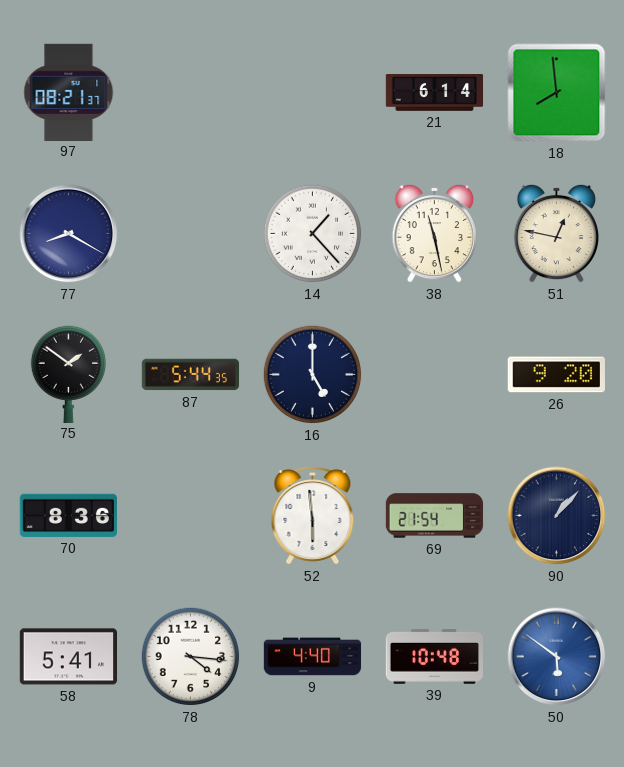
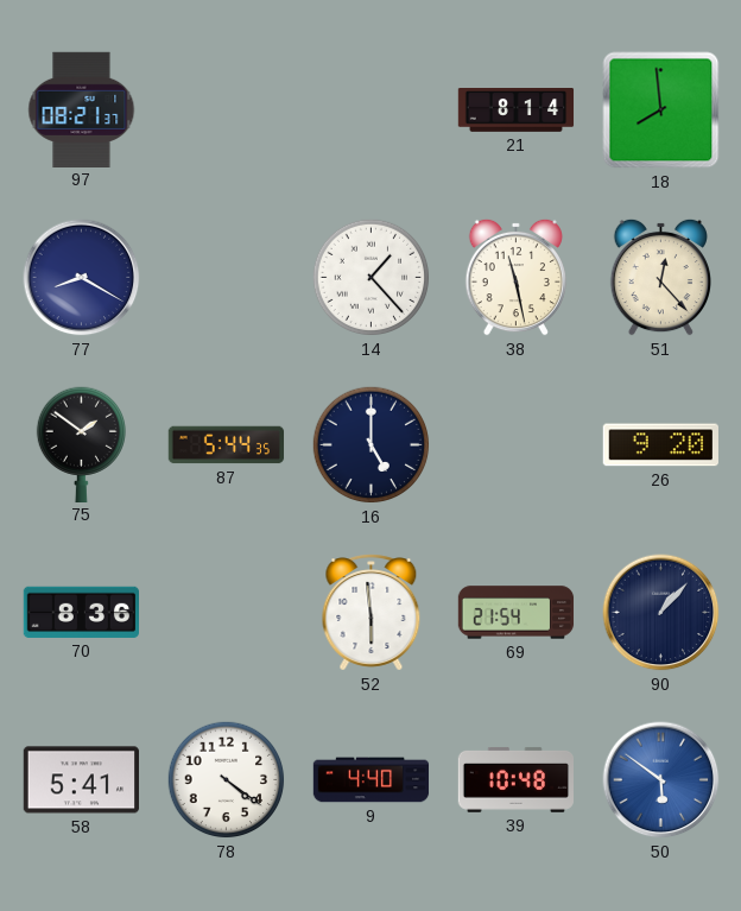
21: 6:14 -> 8:14
51: 12:47 -> 12:23
78: 4:16 -> 4:21
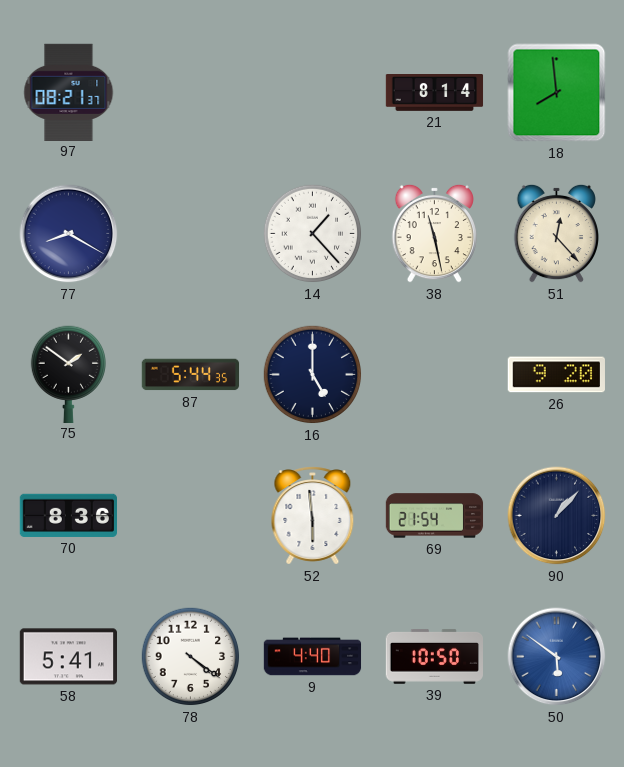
39: 10:48 -> 10:50
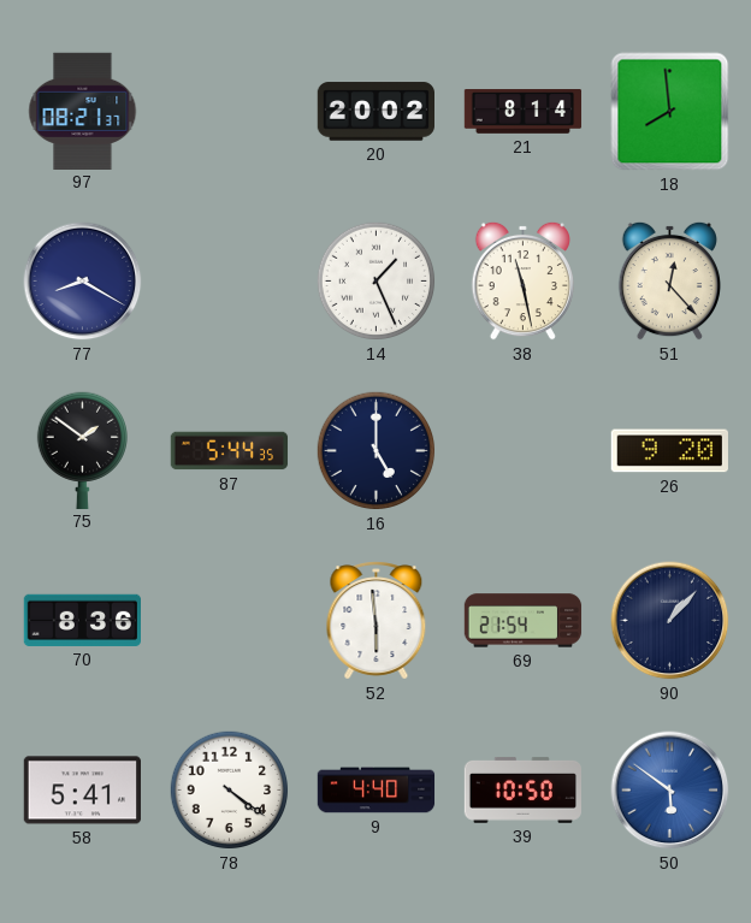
20: none -> 20:02
14: 1:23 -> 1:26
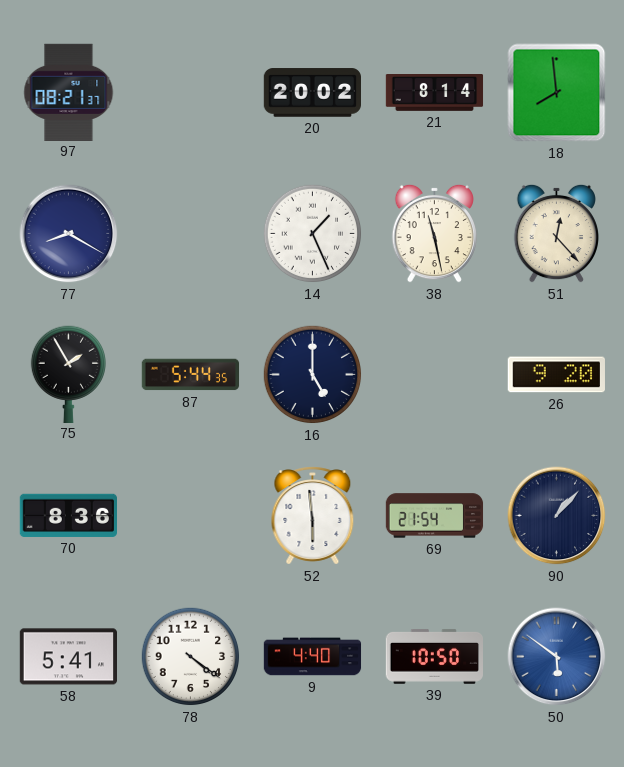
75: 1:51 -> 1:55
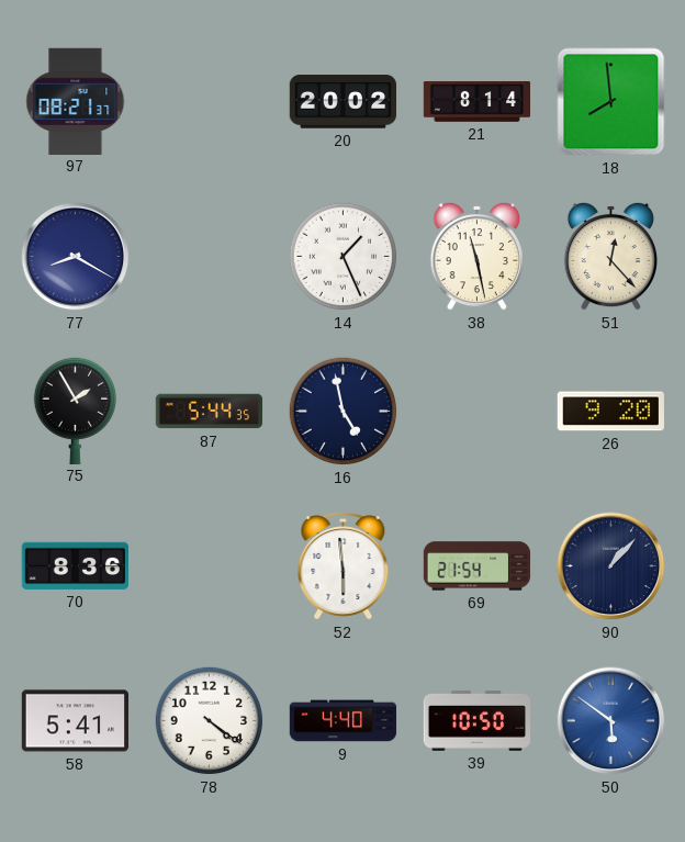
16: 5:00 -> 4:58
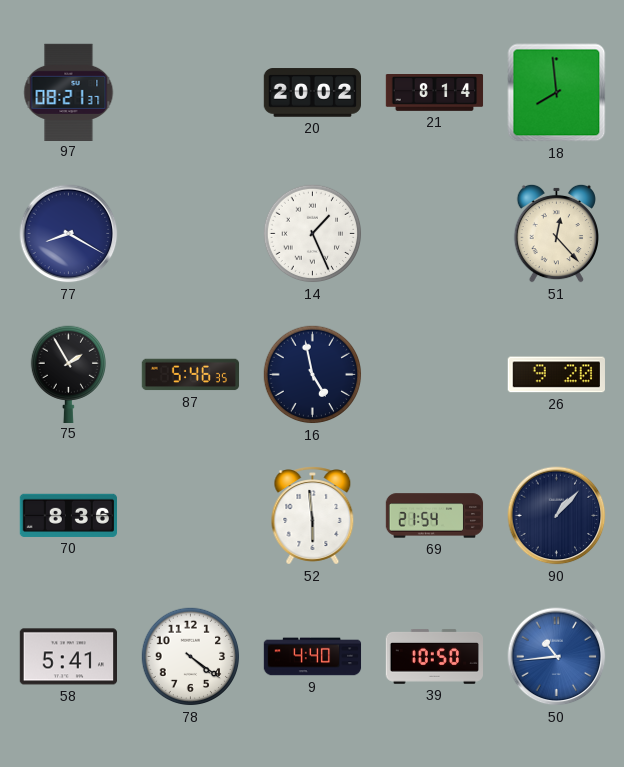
38: 11:28 -> none
87: 5:44 -> 5:46
50: 5:51 -> 10:44
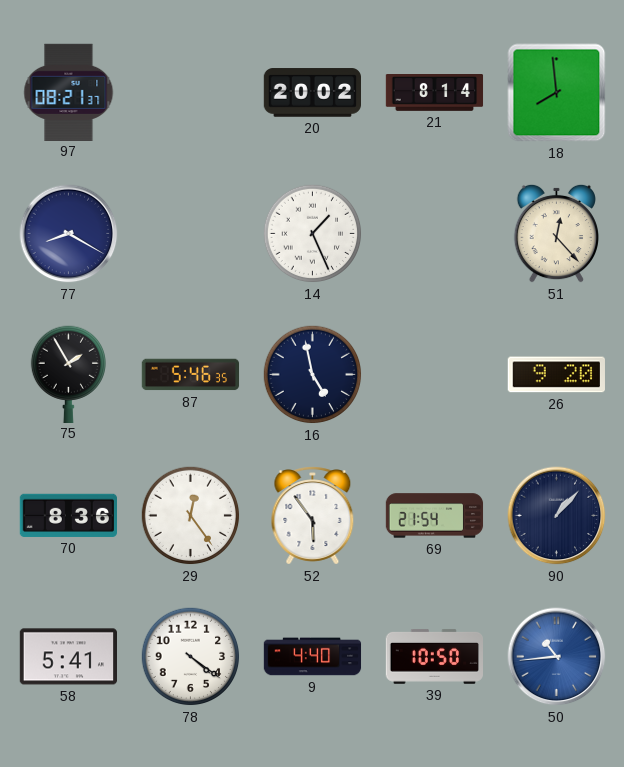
29: none -> 12:24
52: 5:59 -> 5:54
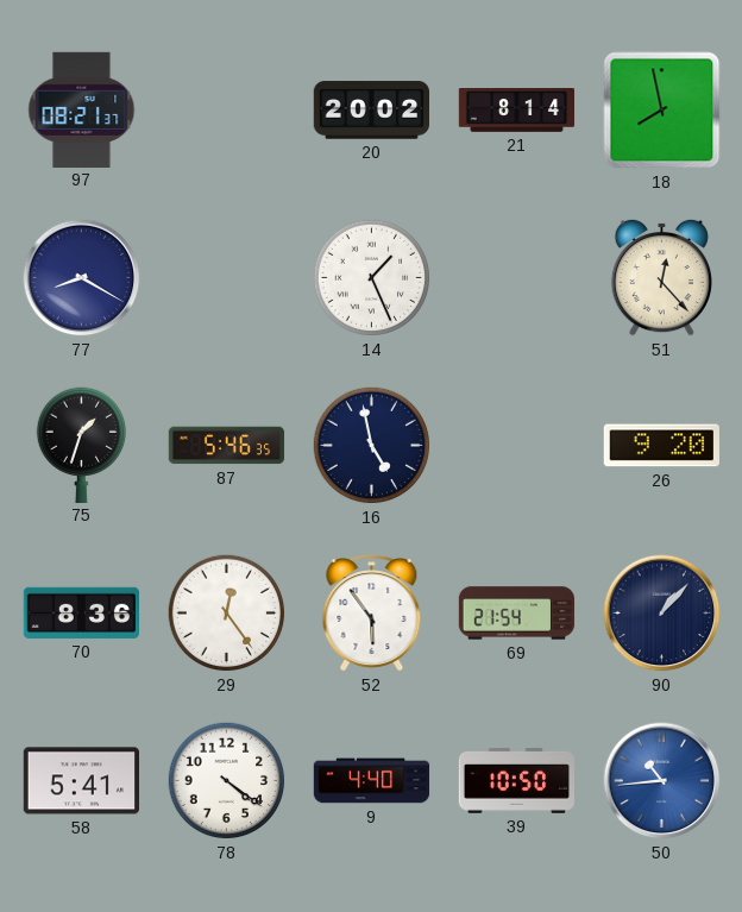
18: 7:59 -> 7:58
75: 1:55 -> 1:33
